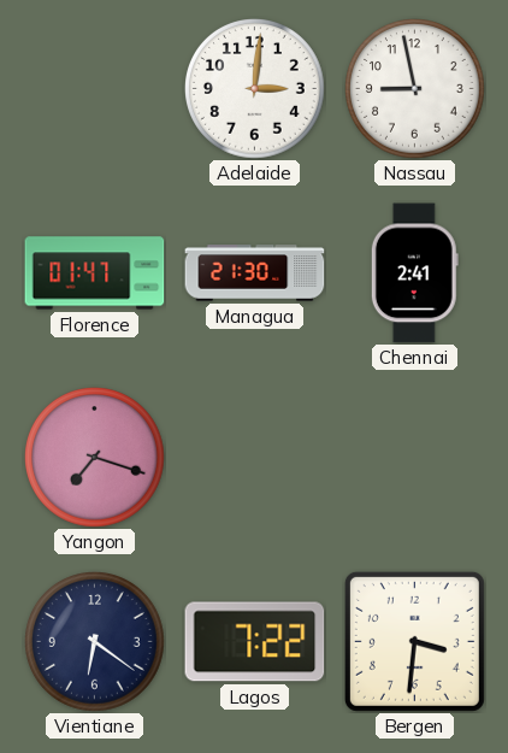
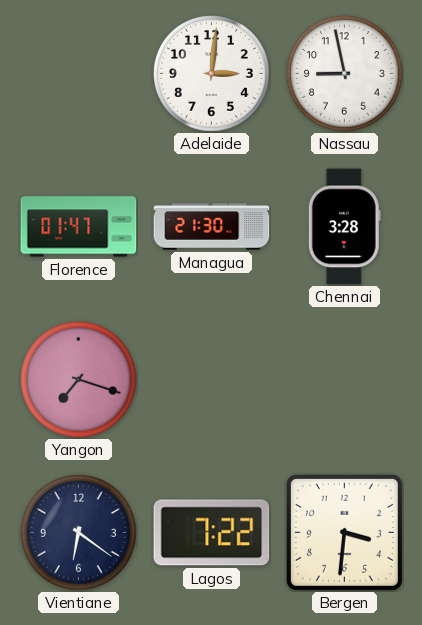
Chennai: 2:41 -> 3:28
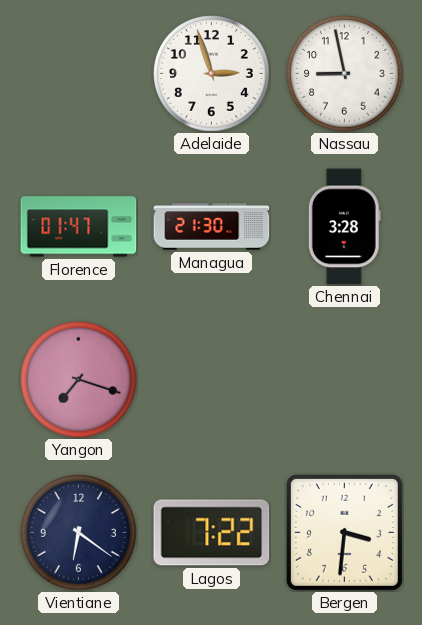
Adelaide: 3:01 -> 2:57
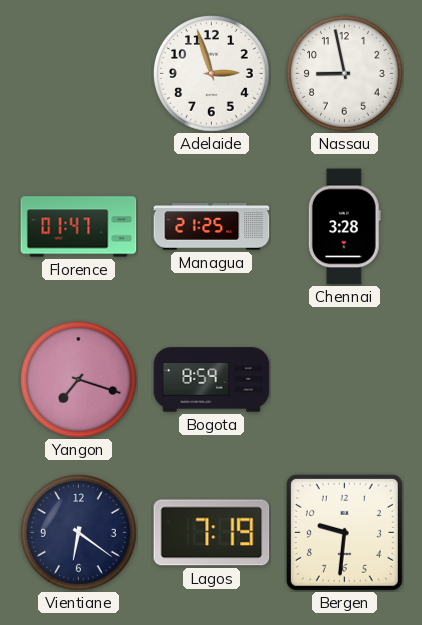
Managua: 21:30 -> 21:25
Bogota: none -> 8:59
Lagos: 7:22 -> 7:19
Bergen: 3:31 -> 9:31
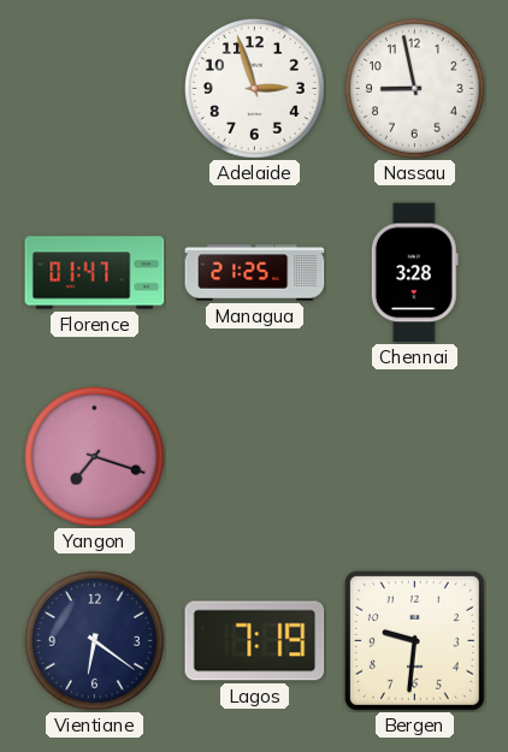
Bogota: 8:59 -> none
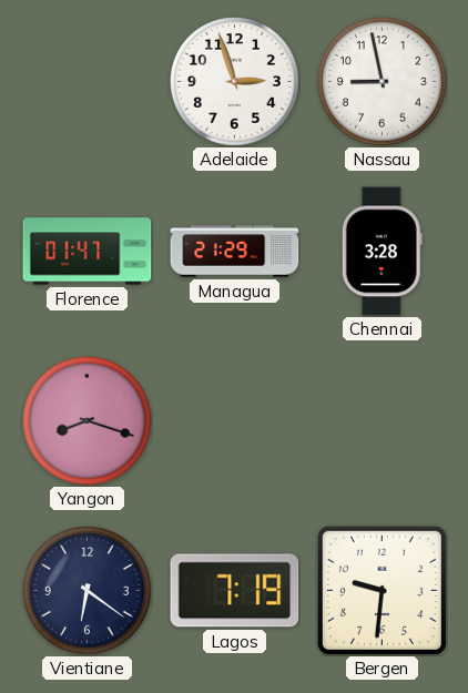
Managua: 21:25 -> 21:29
Yangon: 7:18 -> 8:18
